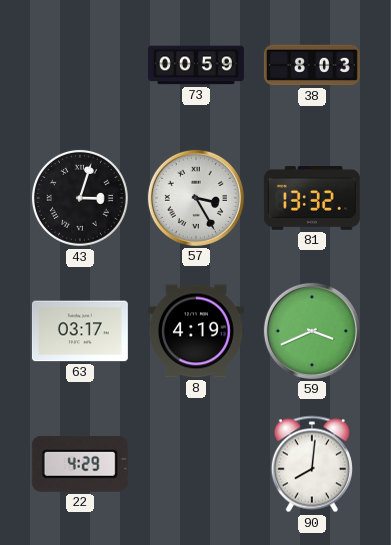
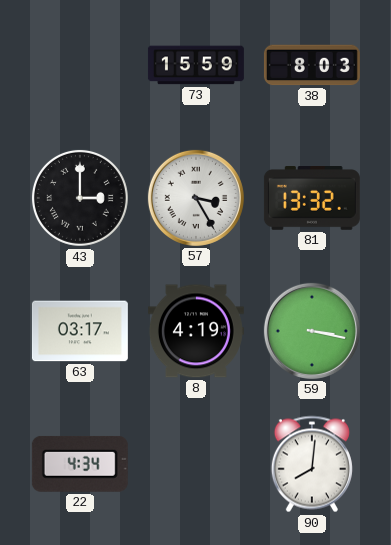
73: 00:59 -> 15:59
43: 3:03 -> 3:00
59: 3:41 -> 3:17
22: 4:29 -> 4:34
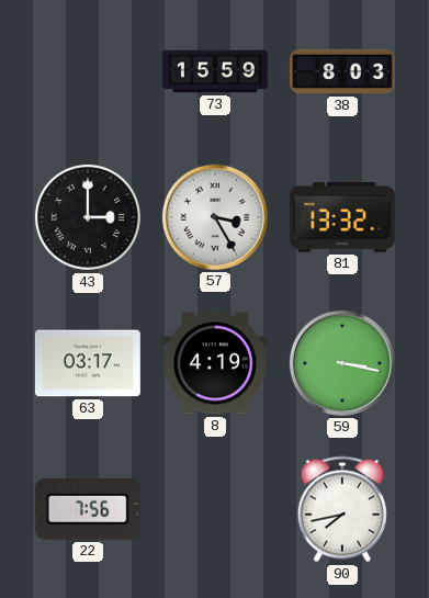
22: 4:34 -> 7:56
90: 8:01 -> 7:43
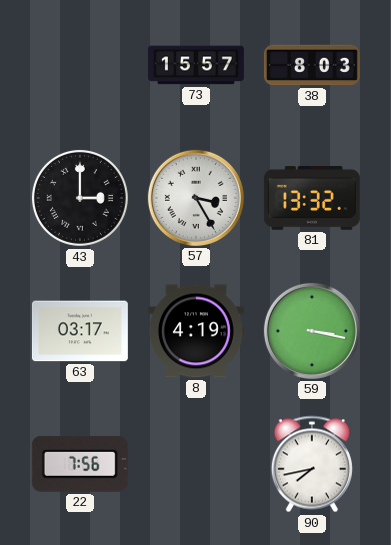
73: 15:59 -> 15:57
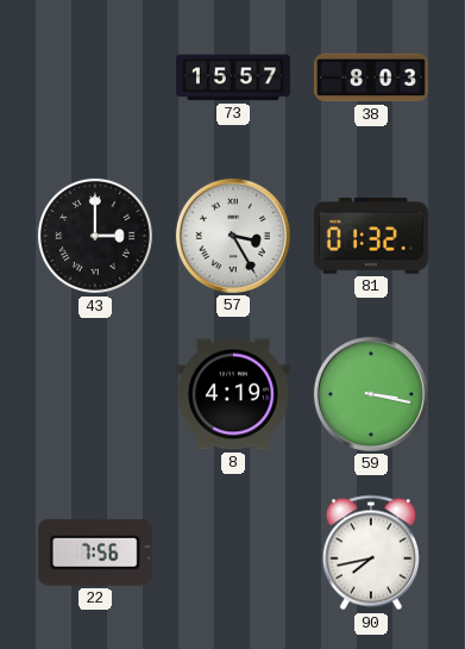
81: 13:32 -> 01:32
63: 03:17 -> none
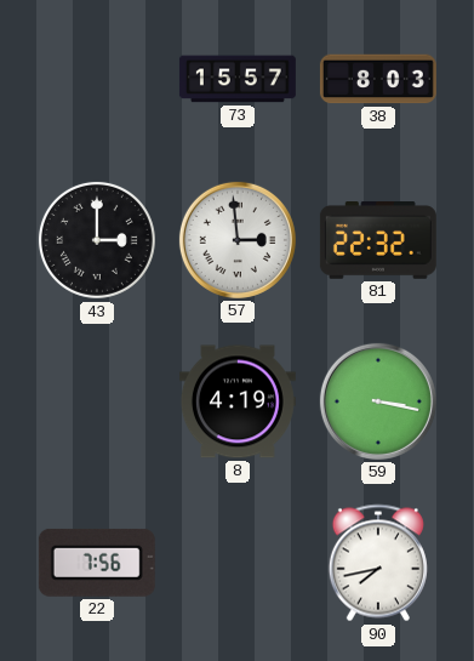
57: 3:25 -> 2:59
81: 01:32 -> 22:32
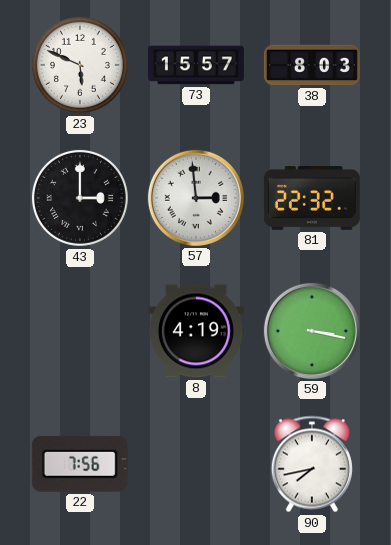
23: none -> 5:49
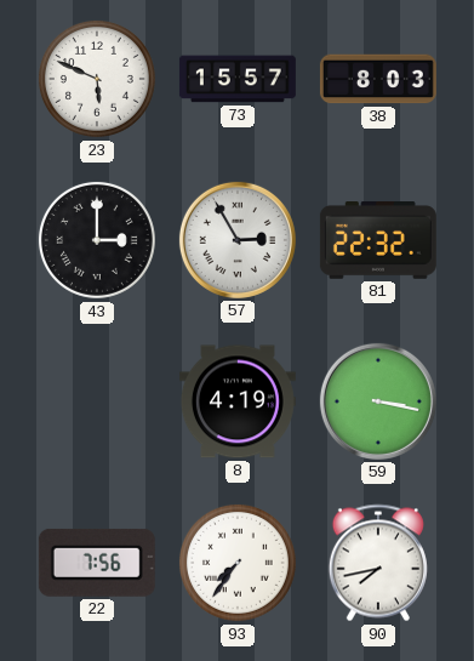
57: 2:59 -> 2:55
93: none -> 7:36
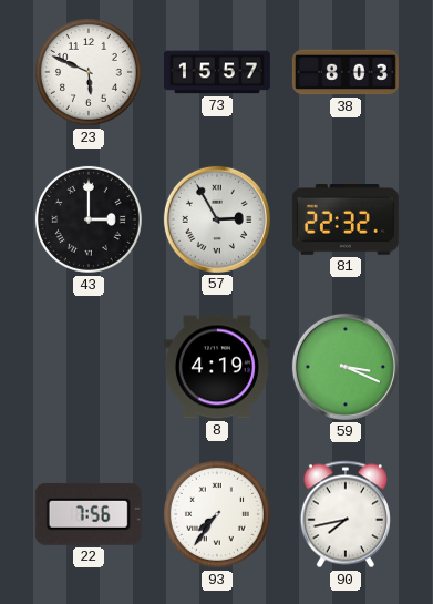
59: 3:17 -> 3:19
